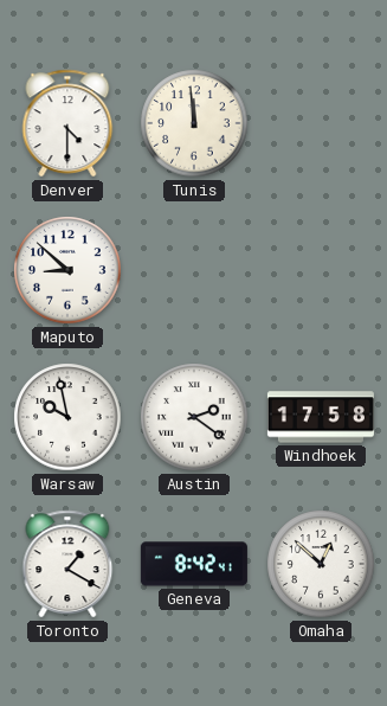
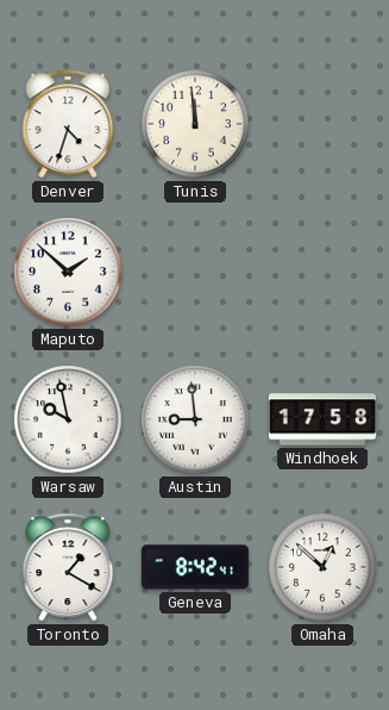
Denver: 4:30 -> 4:33
Maputo: 8:52 -> 1:52
Austin: 2:21 -> 8:59
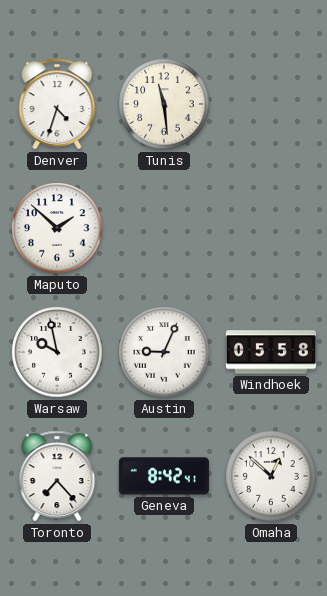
Tunis: 11:59 -> 11:29
Austin: 8:59 -> 9:04
Windhoek: 17:58 -> 05:58
Toronto: 1:20 -> 7:23
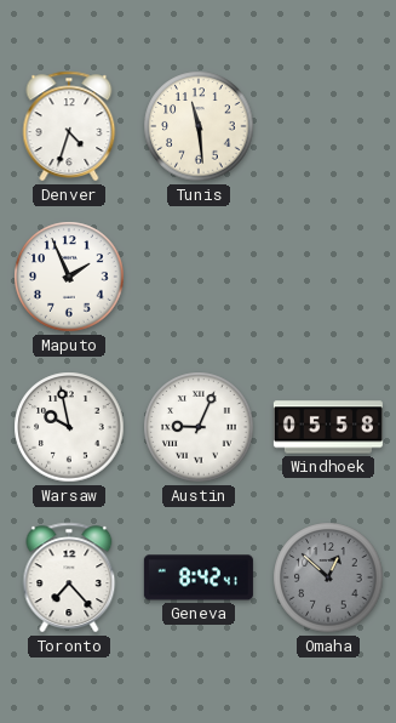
Maputo: 1:52 -> 1:56
Omaha dial: white -> grey
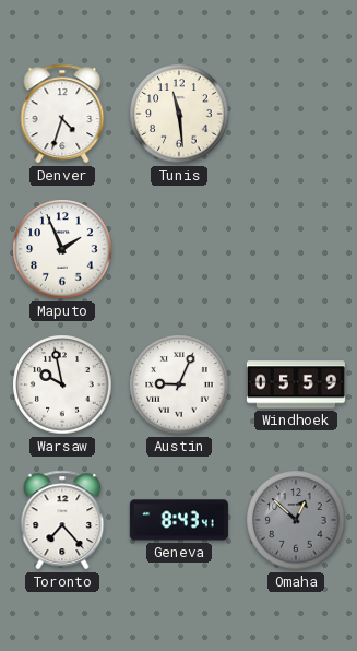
Windhoek: 05:58 -> 05:59
Geneva: 8:42 -> 8:43
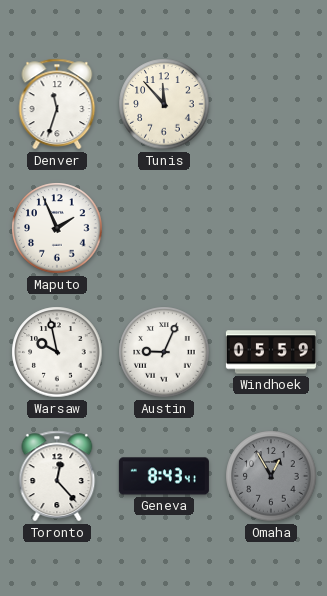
Denver: 4:33 -> 11:33
Tunis: 11:29 -> 11:53
Toronto: 7:23 -> 12:23
Omaha: 12:52 -> 12:55
